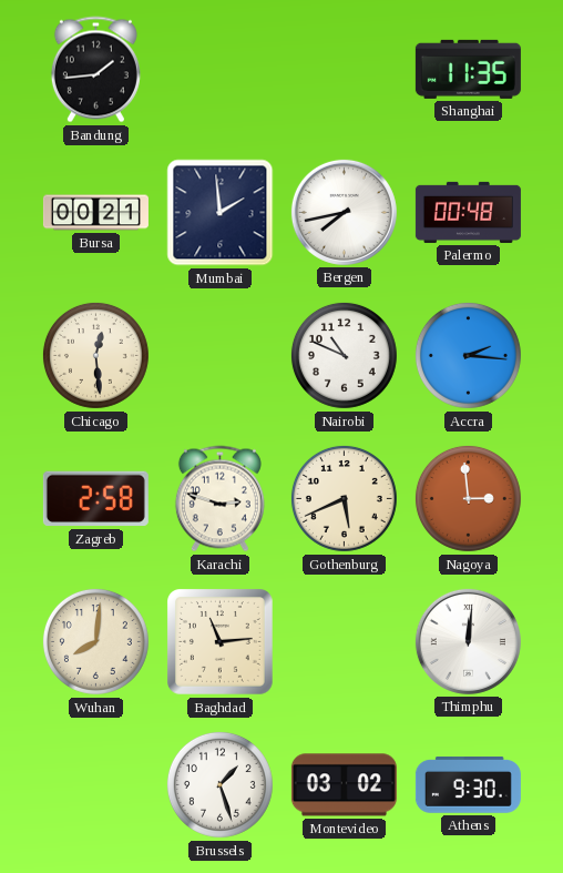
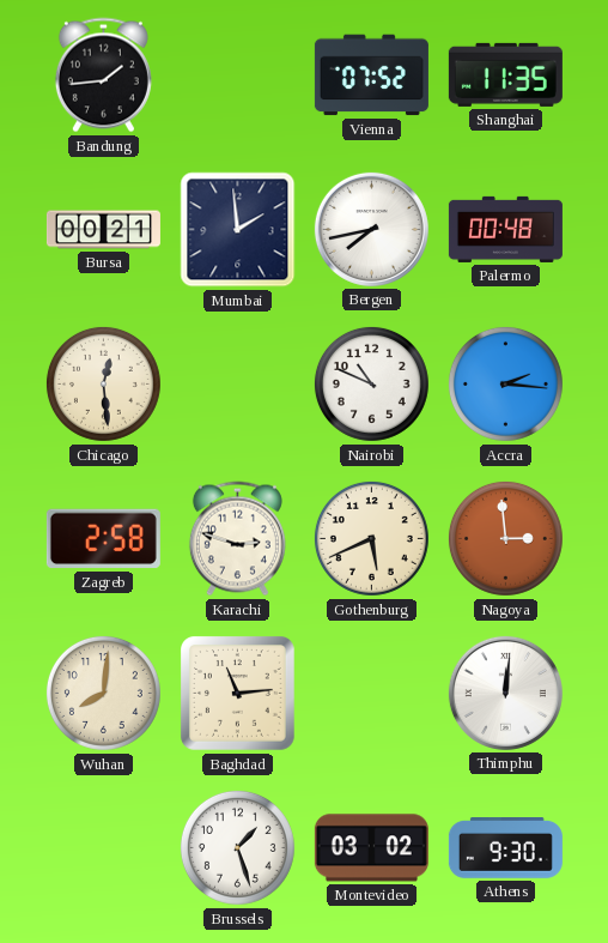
Vienna: none -> 07:52
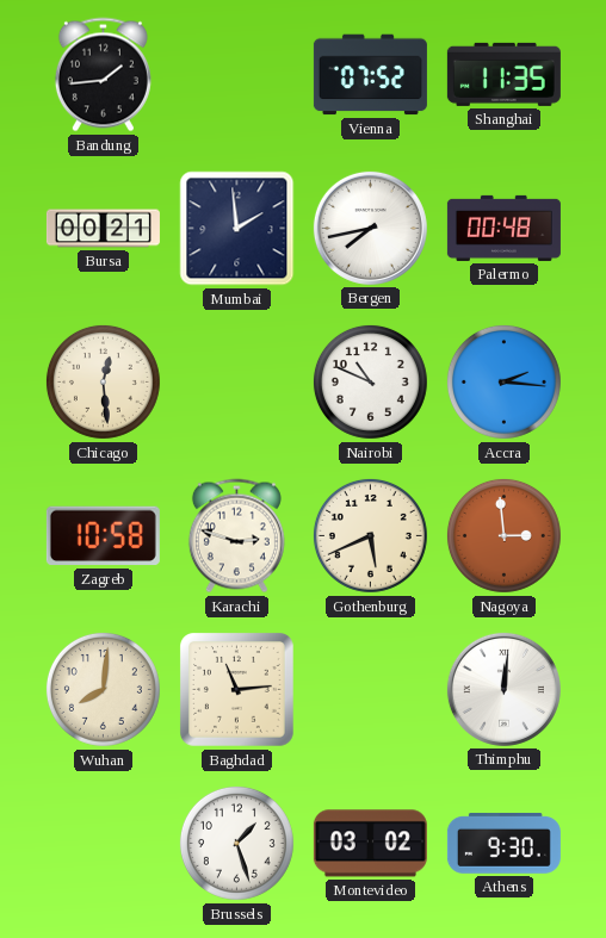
Zagreb: 2:58 -> 10:58
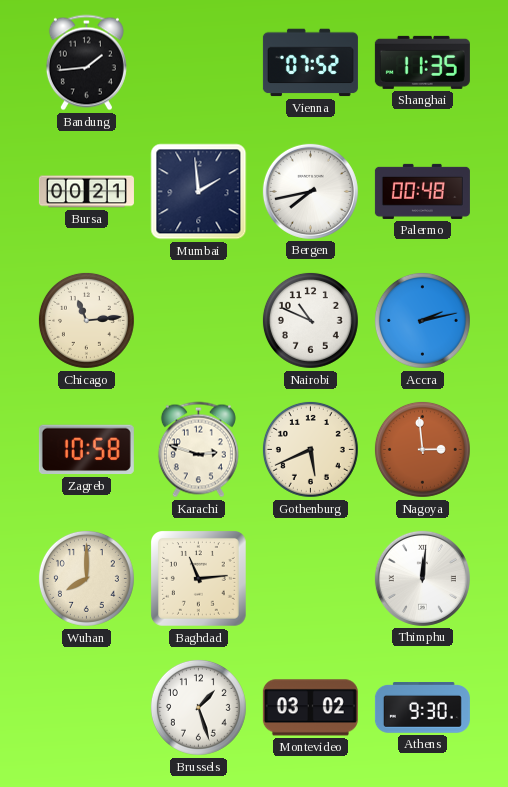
Chicago: 12:29 -> 11:14
Accra: 2:16 -> 2:13
Wuhan: 8:01 -> 8:00
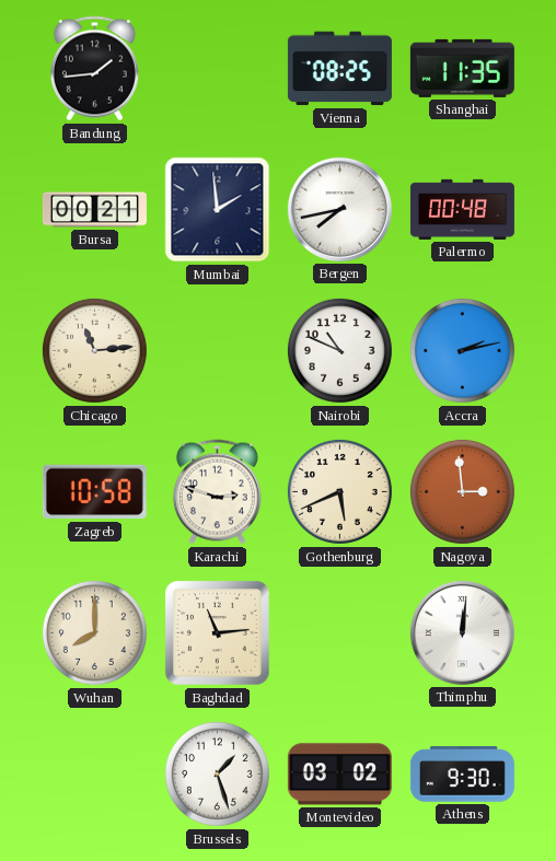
Vienna: 07:52 -> 08:25
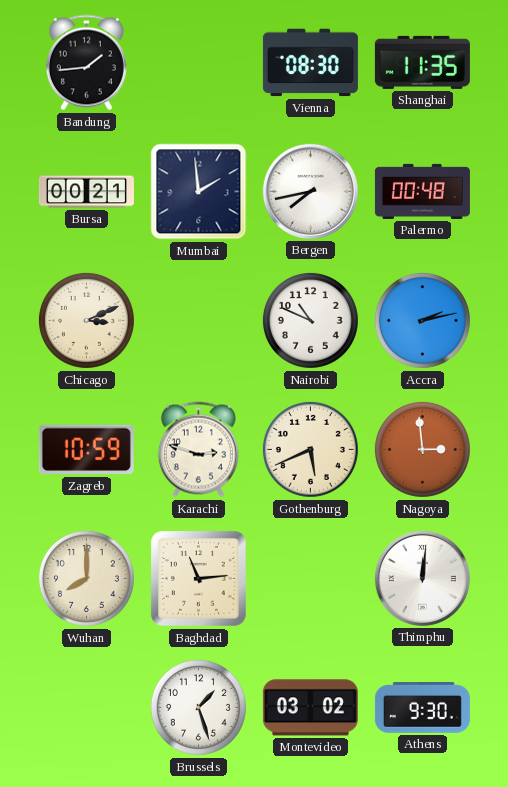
Vienna: 08:25 -> 08:30
Chicago: 11:14 -> 3:11
Zagreb: 10:58 -> 10:59
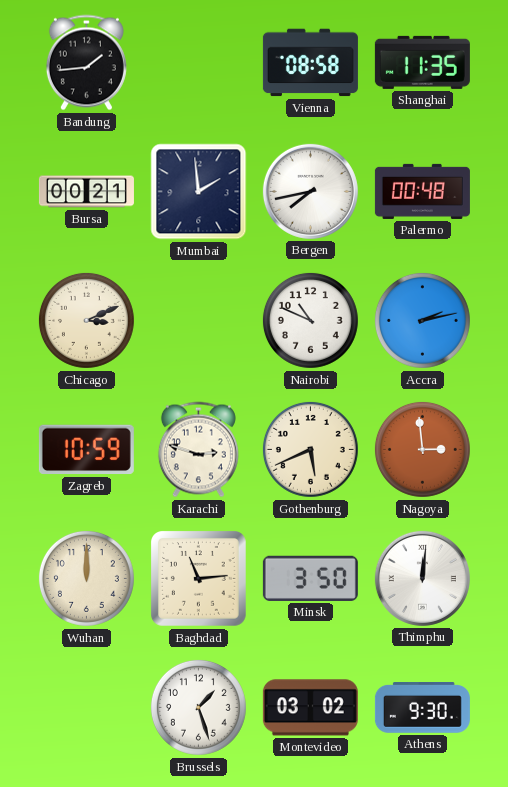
Vienna: 08:30 -> 08:58
Wuhan: 8:00 -> 12:00
Minsk: none -> 3:50
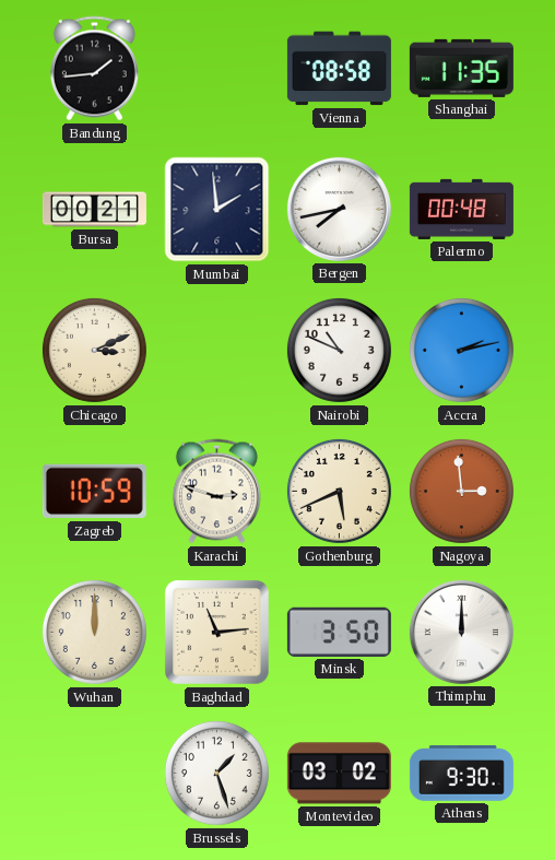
Thimphu: 12:01 -> 12:00
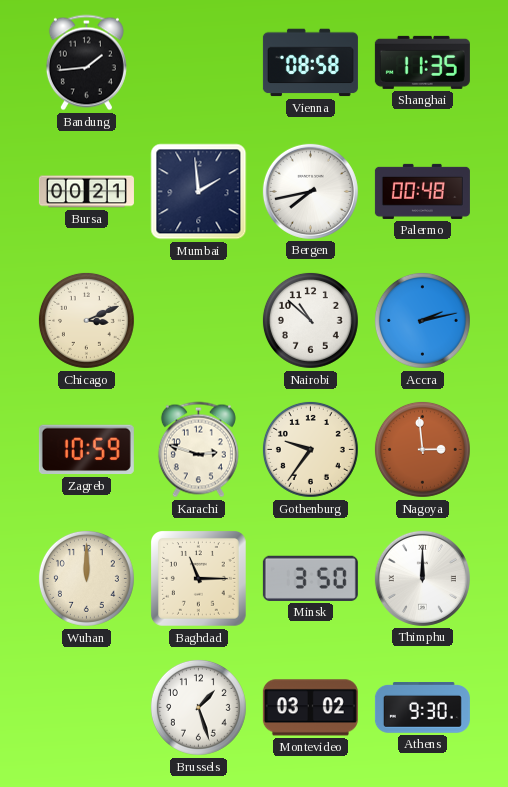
Nairobi: 10:49 -> 10:52
Gothenburg: 5:41 -> 9:36
Baghdad: 11:14 -> 11:15
